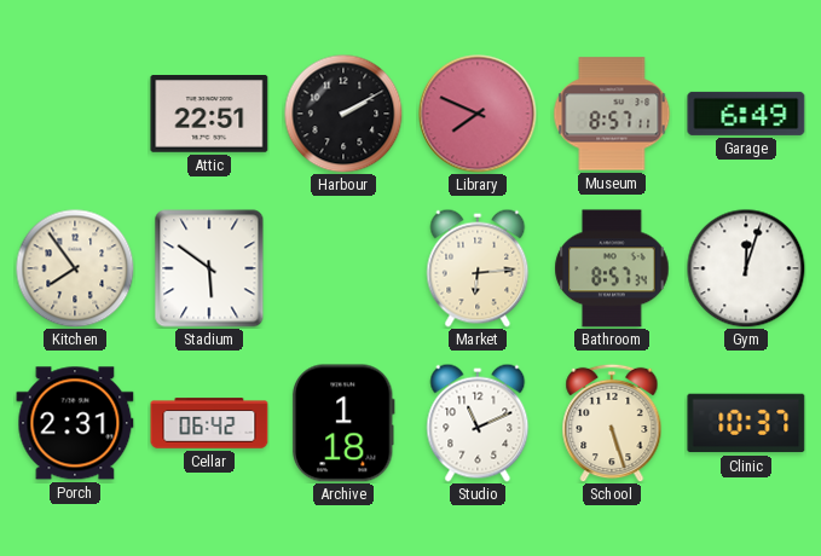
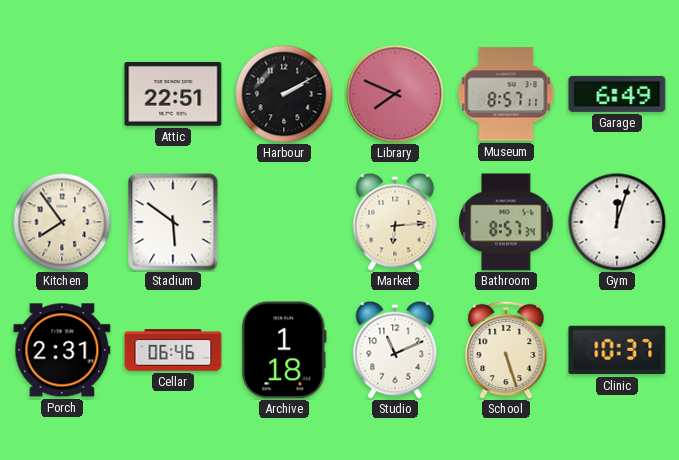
Cellar: 06:42 -> 06:46
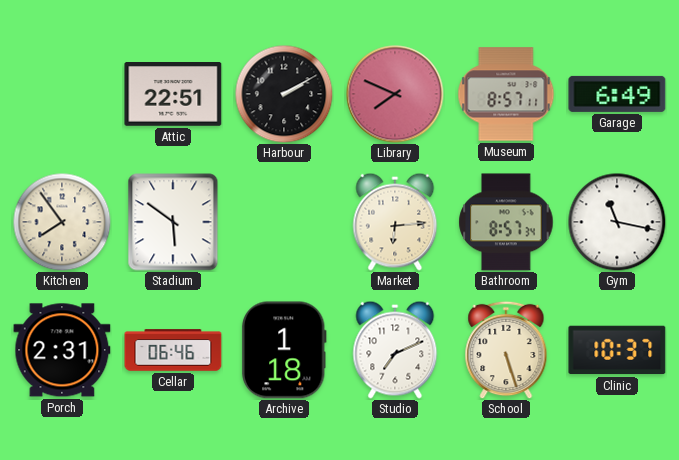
Gym: 12:03 -> 11:17
Studio: 11:11 -> 7:11
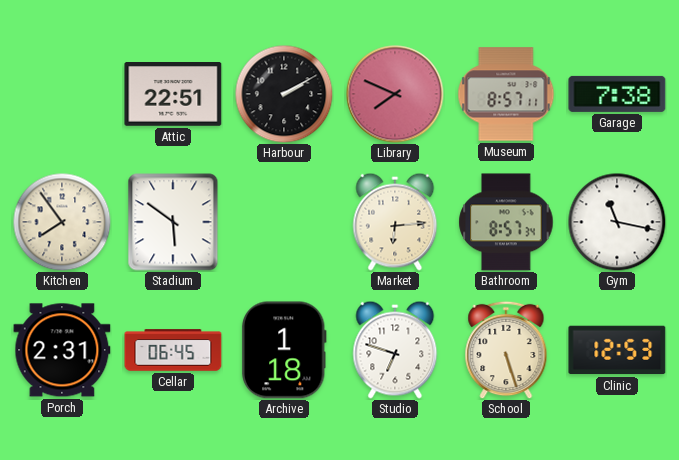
Garage: 6:49 -> 7:38
Cellar: 06:46 -> 06:45
Studio: 7:11 -> 6:48
Clinic: 10:37 -> 12:53
